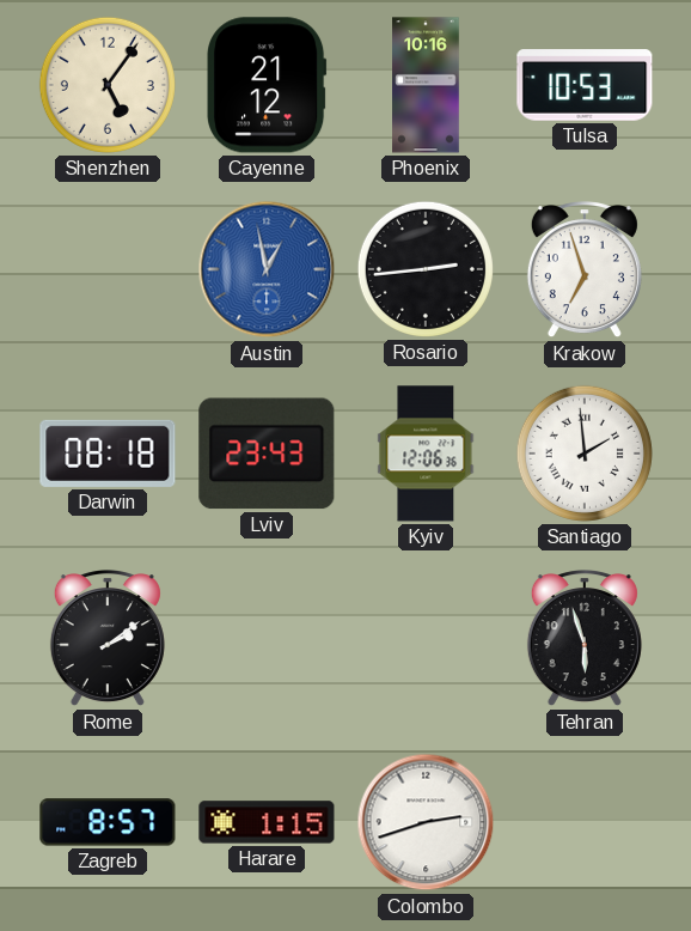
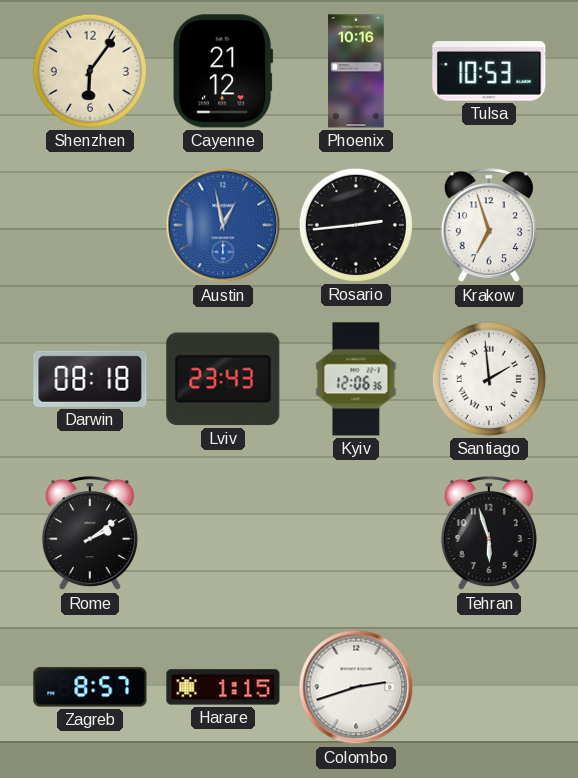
Shenzhen: 5:06 -> 6:06
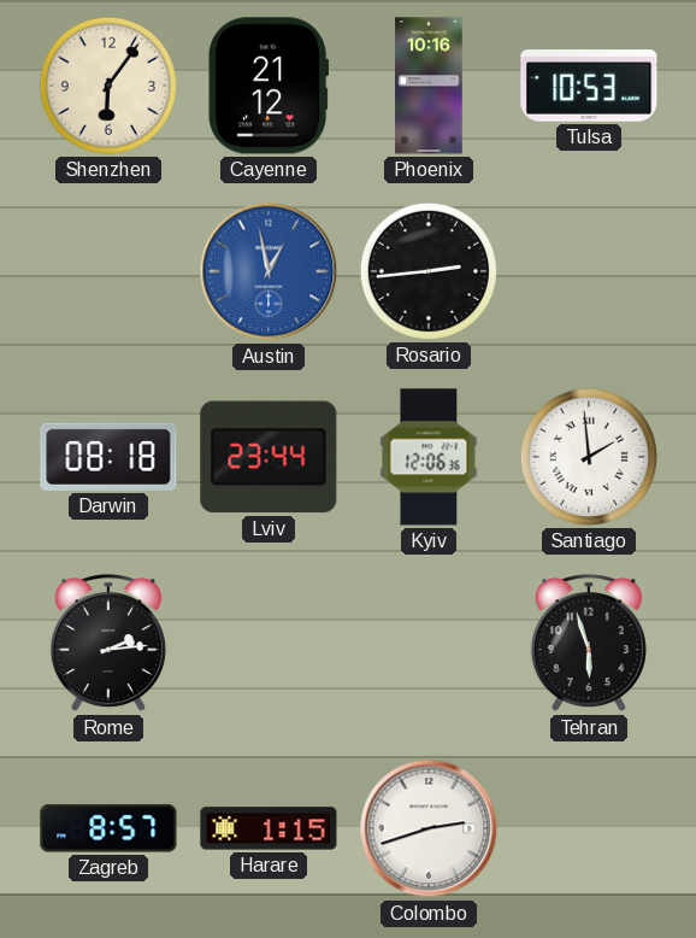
Krakow: 6:57 -> none
Lviv: 23:43 -> 23:44
Rome: 2:09 -> 2:14
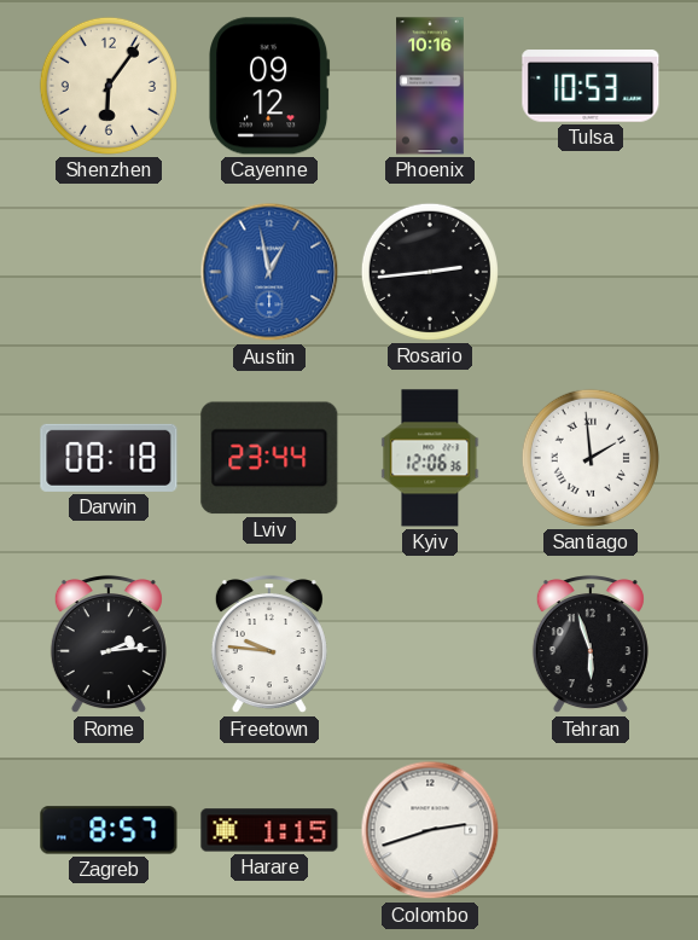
Cayenne: 21:12 -> 09:12
Freetown: none -> 9:46
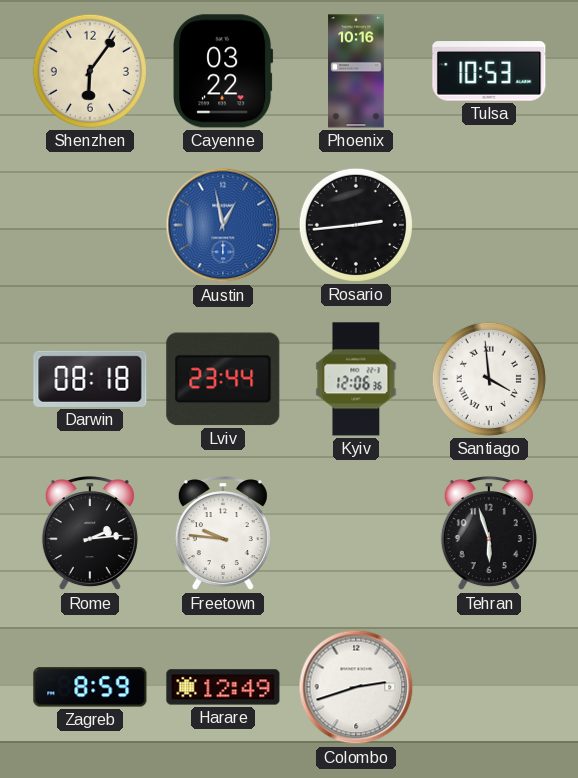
Cayenne: 09:12 -> 03:22
Santiago: 1:59 -> 3:59
Zagreb: 8:57 -> 8:59
Harare: 1:15 -> 12:49
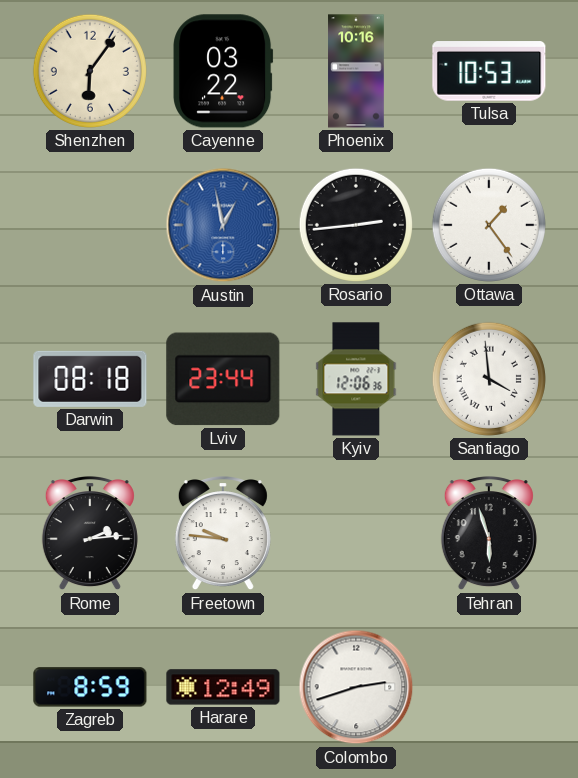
Ottawa: none -> 1:24
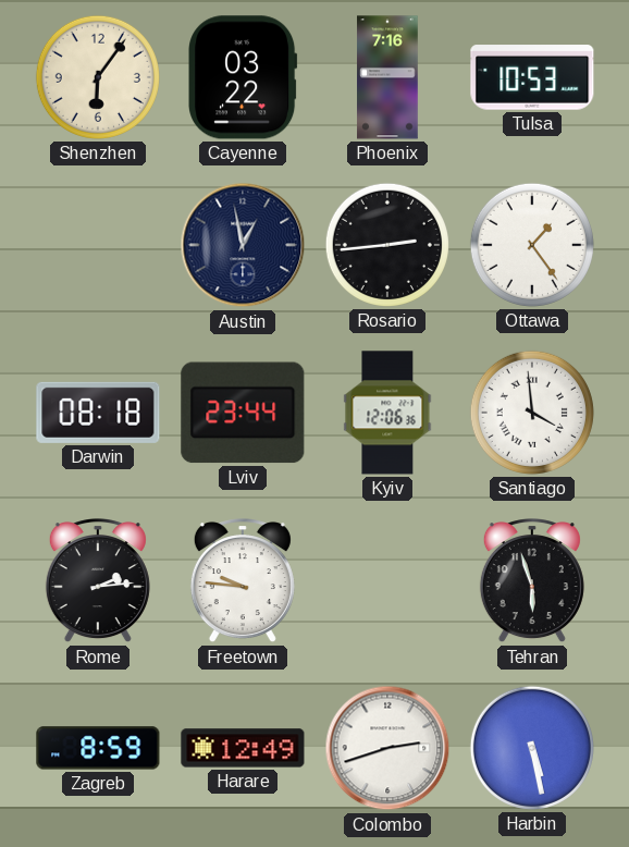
Phoenix: 10:16 -> 7:16
Austin dial: blue -> navy
Harbin: none -> 5:28
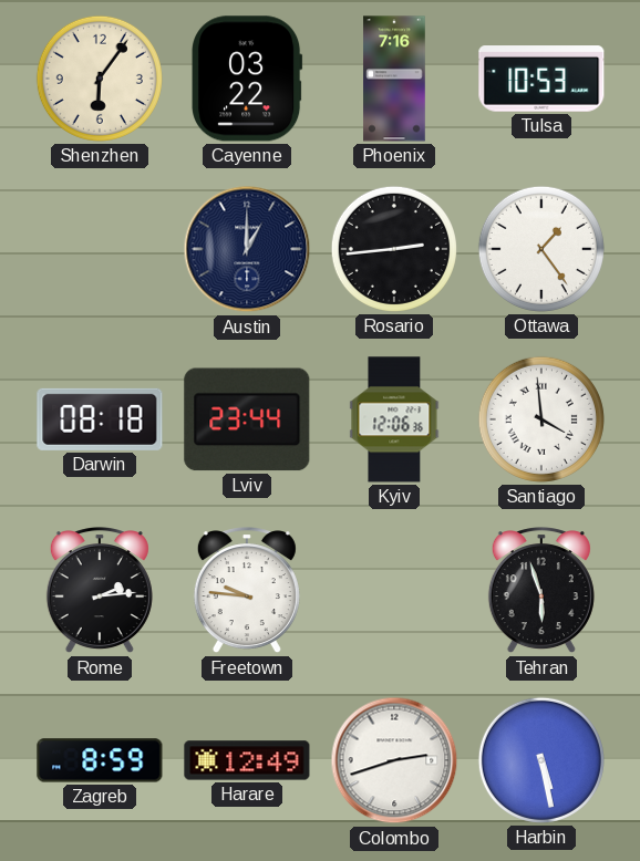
Austin: 12:58 -> 1:00
